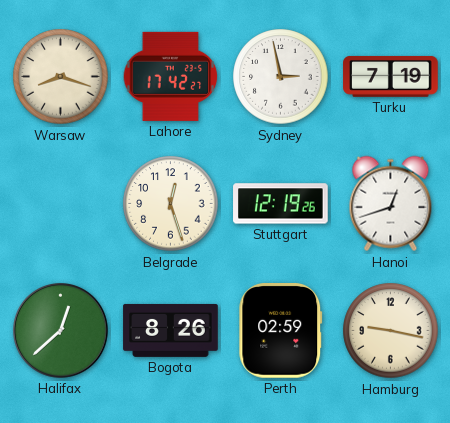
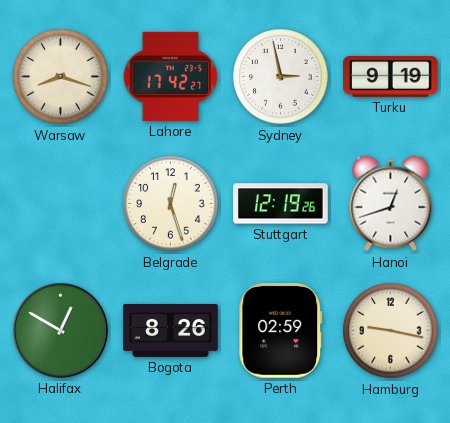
Turku: 7:19 -> 9:19
Halifax: 12:38 -> 12:50
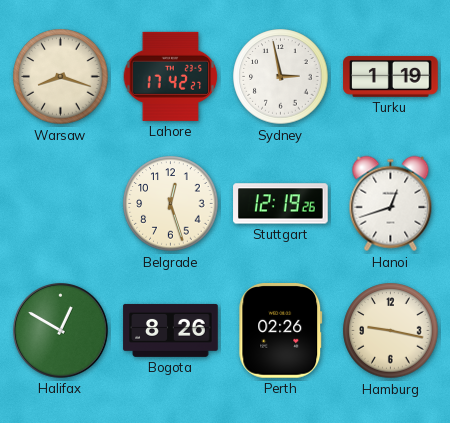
Turku: 9:19 -> 1:19
Perth: 02:59 -> 02:26
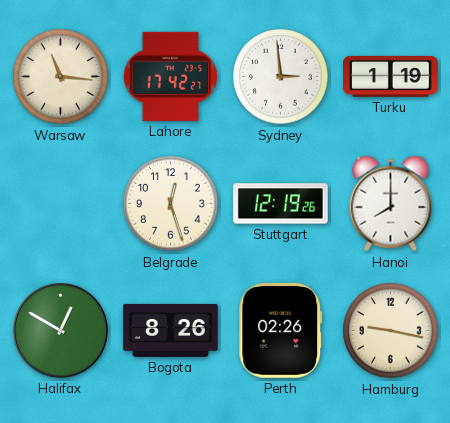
Warsaw: 8:18 -> 11:16
Sydney: 2:58 -> 2:59
Hanoi: 12:42 -> 8:00
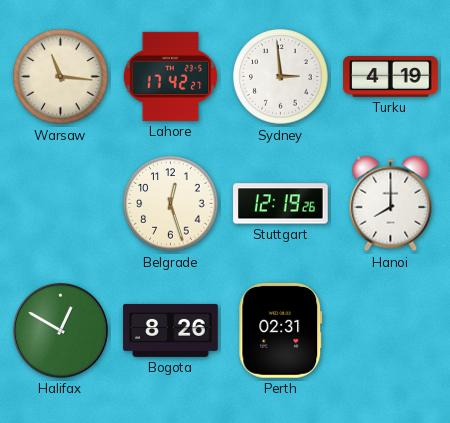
Turku: 1:19 -> 4:19
Perth: 02:26 -> 02:31
Hamburg: 9:17 -> none
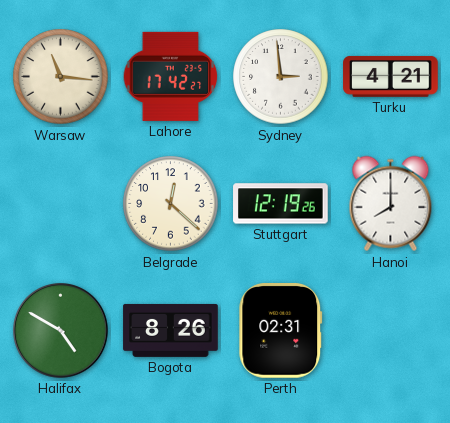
Turku: 4:19 -> 4:21
Belgrade: 12:27 -> 12:22
Halifax: 12:50 -> 4:50
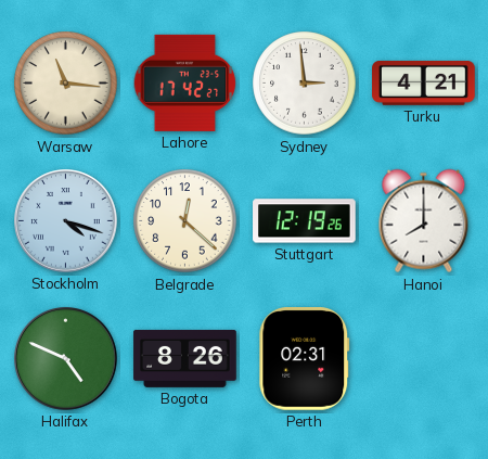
Stockholm: none -> 4:18
Halifax: 4:50 -> 4:49
